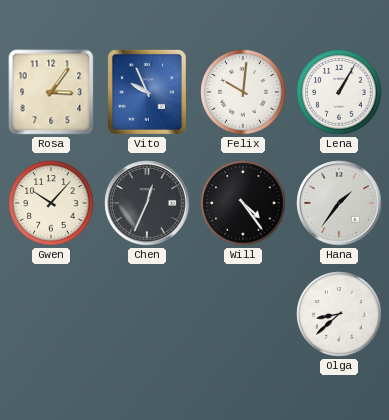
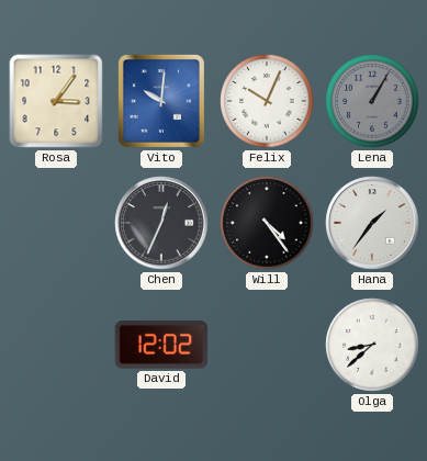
Vito: 9:56 -> 10:01
Felix: 10:01 -> 10:04
Lena dial: white -> grey
Gwen: 10:07 -> none
David: none -> 12:02
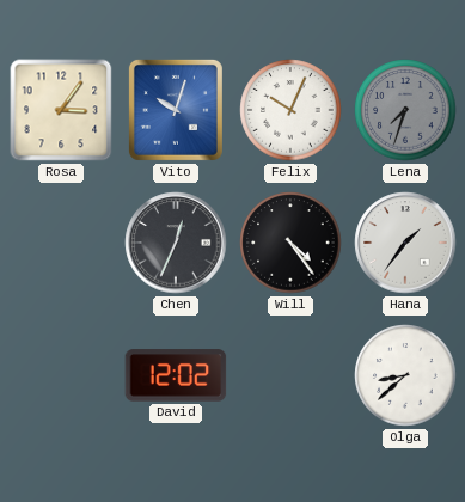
Vito: 10:01 -> 10:03
Lena: 1:05 -> 7:33
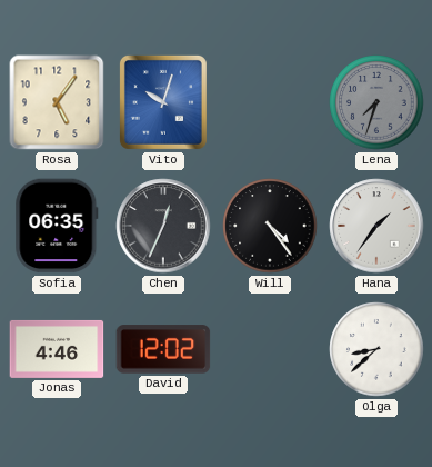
Rosa: 3:06 -> 5:06
Felix: 10:04 -> none
Sofia: none -> 06:35
Jonas: none -> 4:46
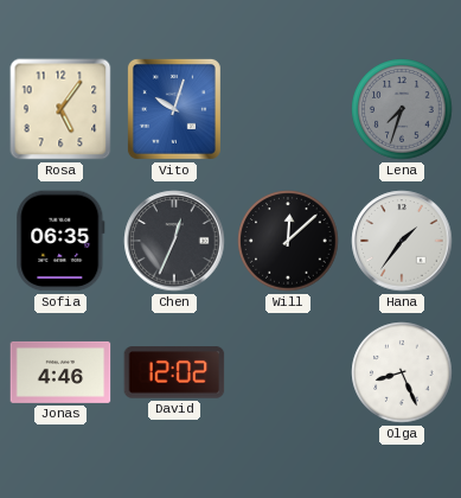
Will: 4:24 -> 12:08
Olga: 8:38 -> 8:26
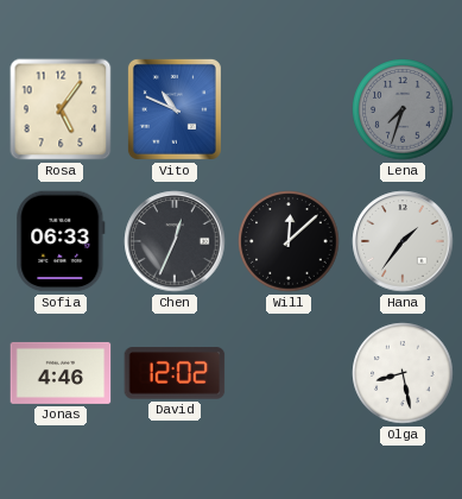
Vito: 10:03 -> 10:49
Sofia: 06:35 -> 06:33
Olga: 8:26 -> 8:28
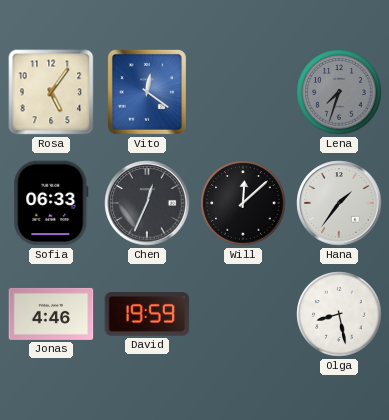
Vito: 10:49 -> 12:21
David: 12:02 -> 19:59
